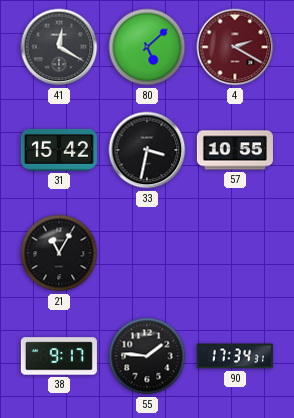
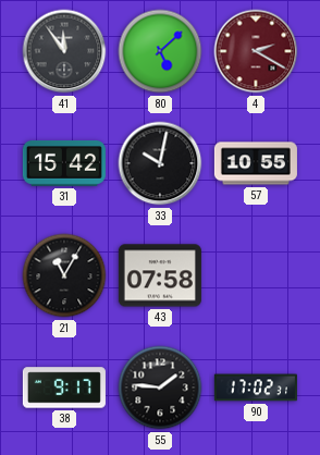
41: 12:20 -> 11:54
33: 3:32 -> 10:02
43: none -> 07:58
90: 17:34 -> 17:02
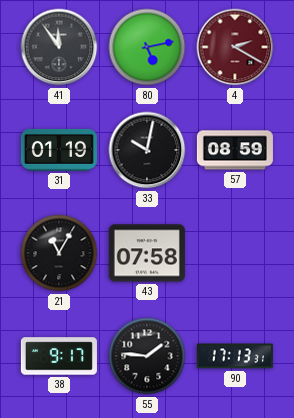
80: 5:08 -> 5:13
31: 15:42 -> 01:19
57: 10:55 -> 08:59
90: 17:02 -> 17:13
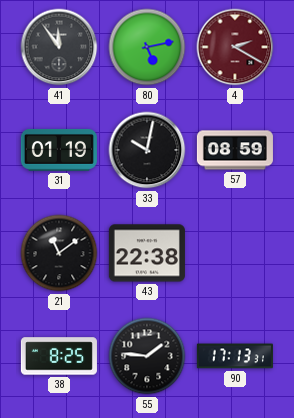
21: 11:05 -> 11:09
43: 07:58 -> 22:38
38: 9:17 -> 8:25
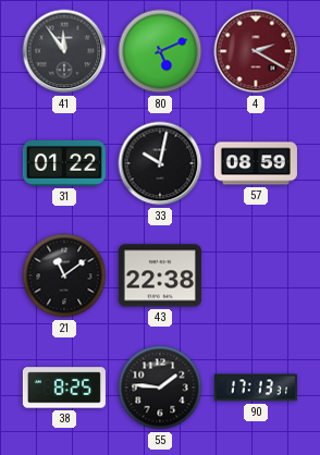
80: 5:13 -> 5:11
31: 01:19 -> 01:22
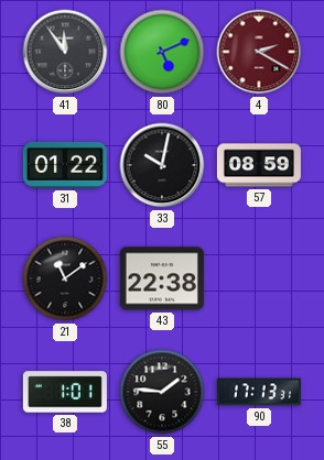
38: 8:25 -> 1:01
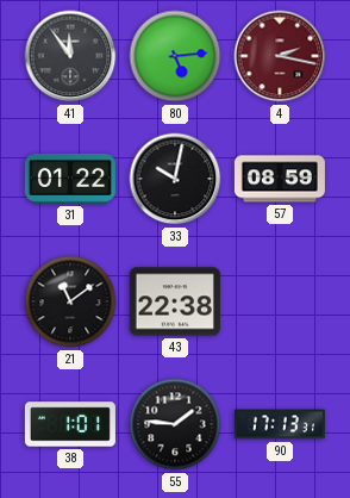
80: 5:11 -> 5:14
4: 2:20 -> 2:17
